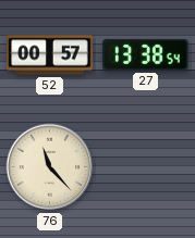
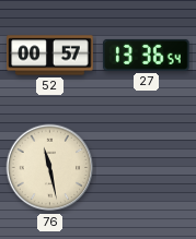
27: 13:38 -> 13:36
76: 11:23 -> 11:28
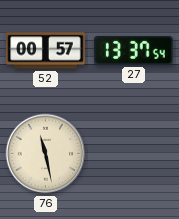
27: 13:36 -> 13:37
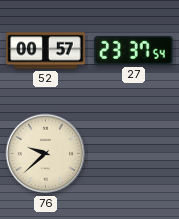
27: 13:37 -> 23:37
76: 11:28 -> 9:38
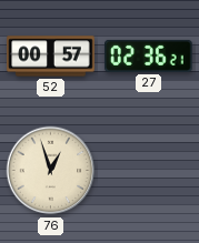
27: 23:37 -> 02:36
76: 9:38 -> 12:57
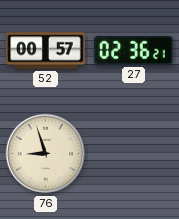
76: 12:57 -> 8:57
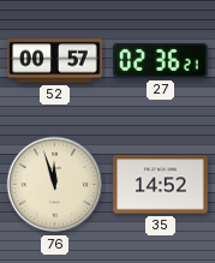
76: 8:57 -> 11:57
35: none -> 14:52
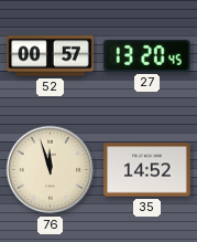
27: 02:36 -> 13:20
